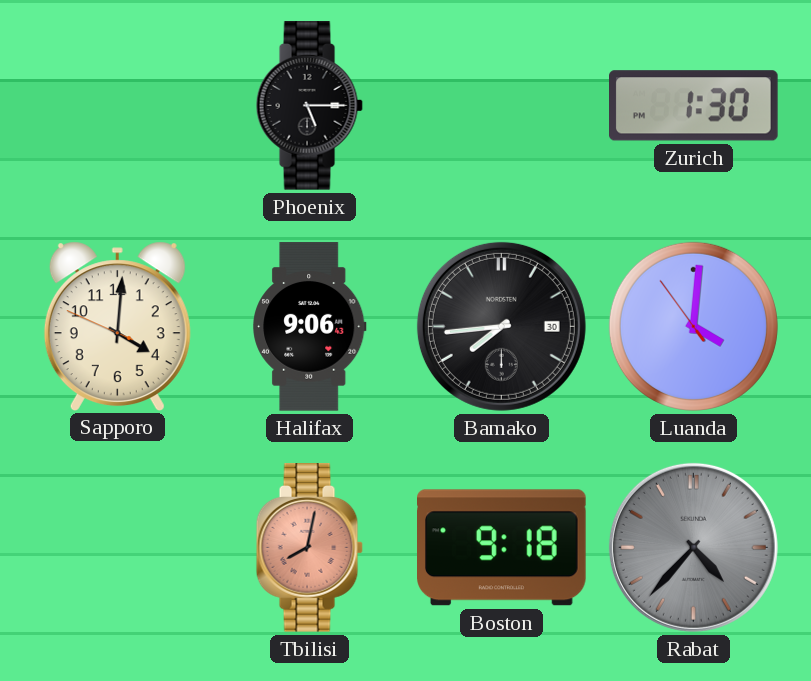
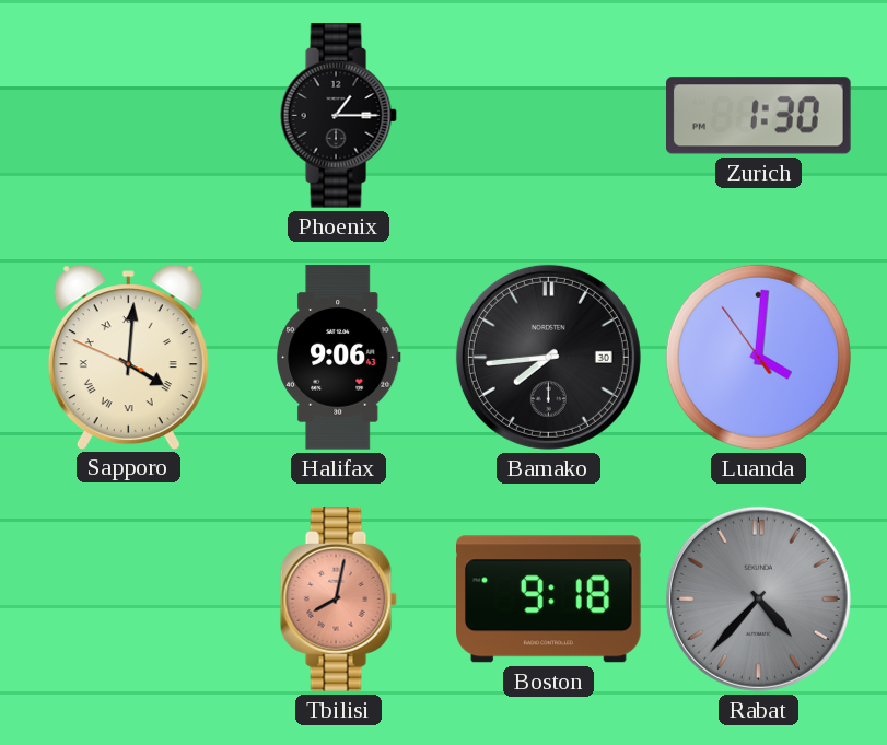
Phoenix: 5:15 -> 1:15
Sapporo numerals: Arabic -> Roman
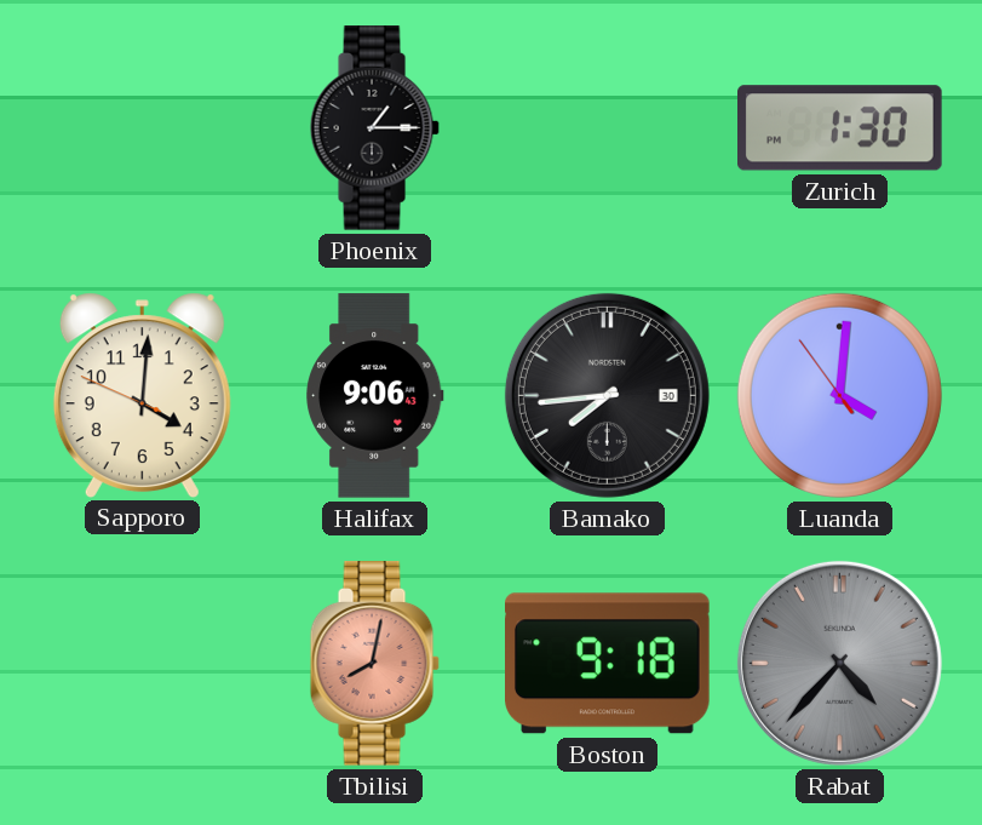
Sapporo numerals: Roman -> Arabic
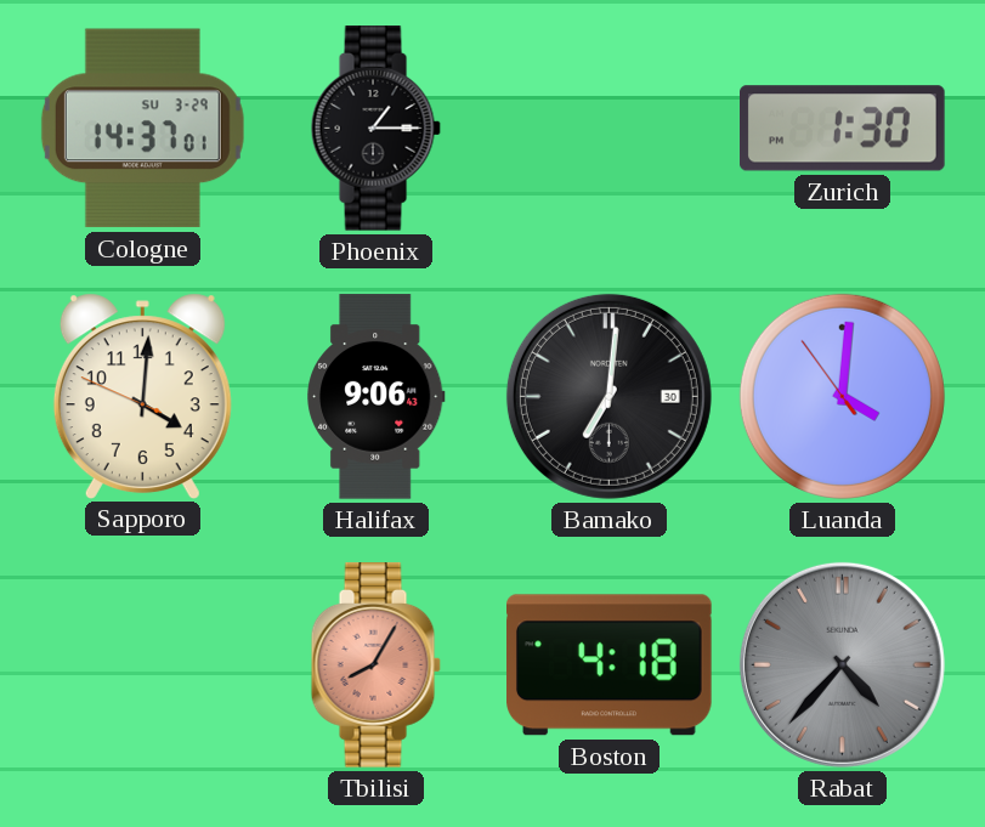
Cologne: none -> 14:37
Bamako: 7:44 -> 7:01
Tbilisi: 8:02 -> 8:05
Boston: 9:18 -> 4:18
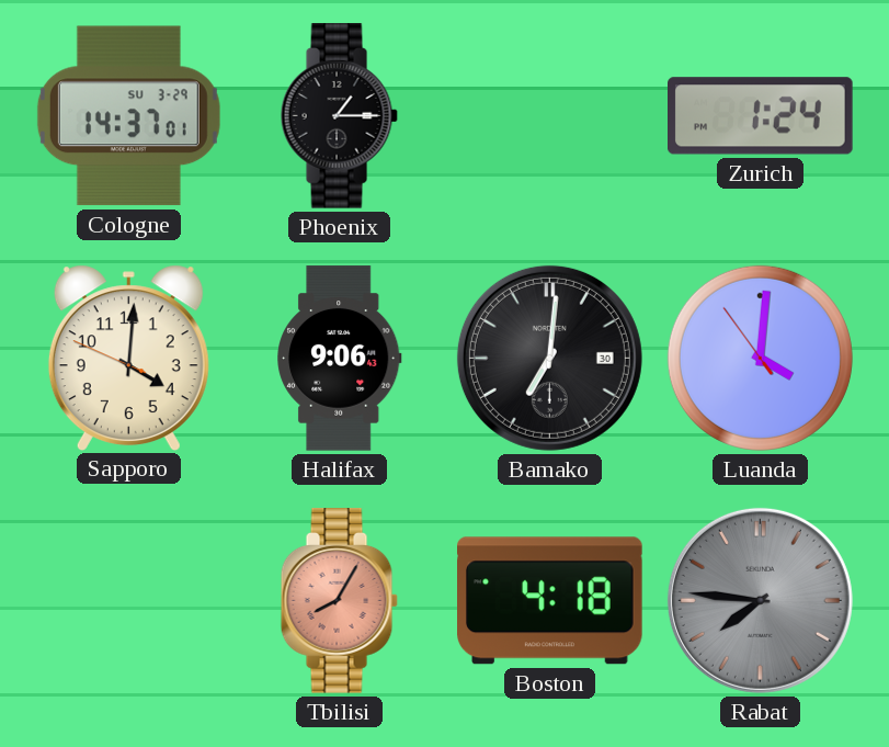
Zurich: 1:30 -> 1:24
Rabat: 4:37 -> 7:46
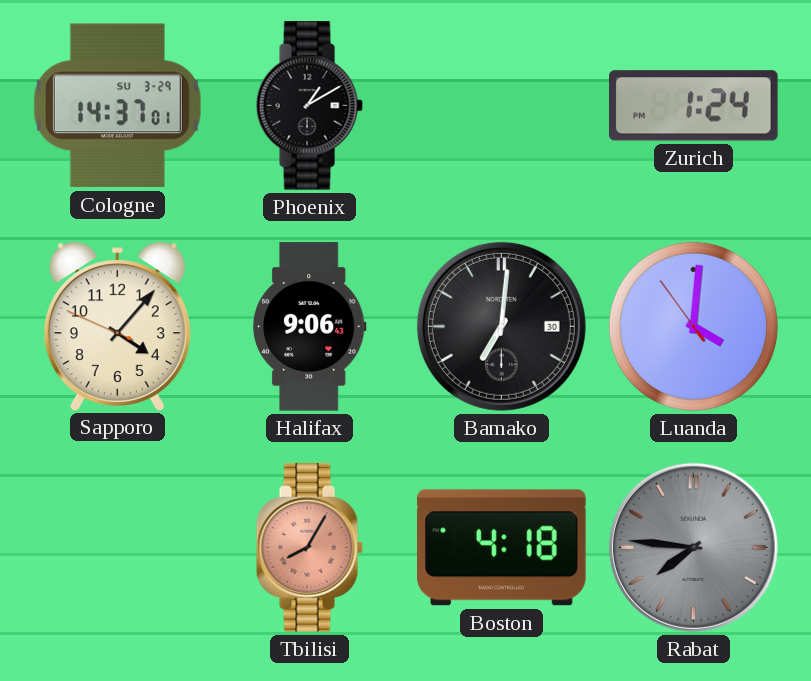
Phoenix: 1:15 -> 1:10
Sapporo: 4:00 -> 4:06
